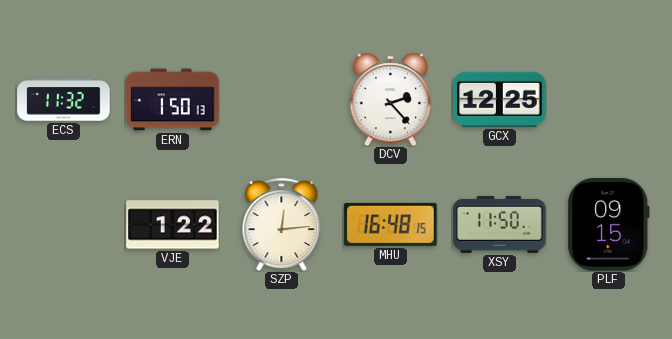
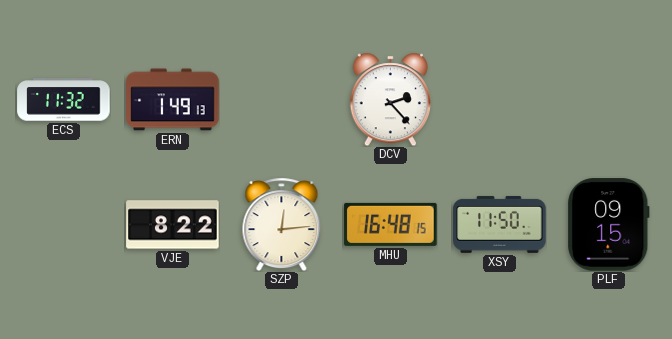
ERN: 1:50 -> 1:49
GCX: 12:25 -> none
VJE: 1:22 -> 8:22
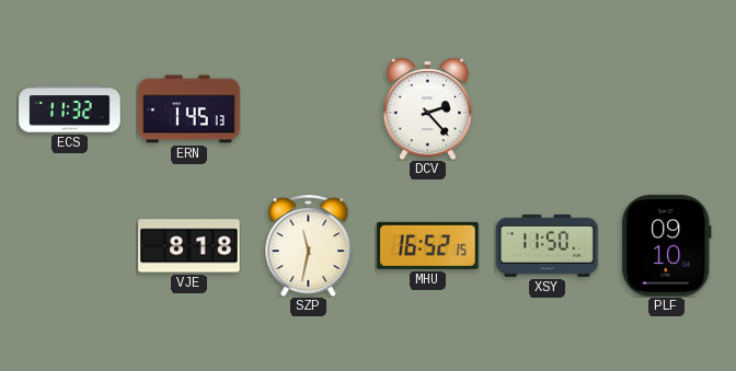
ERN: 1:49 -> 1:45
VJE: 8:22 -> 8:18
SZP: 12:14 -> 11:32
MHU: 16:48 -> 16:52
PLF: 09:15 -> 09:10
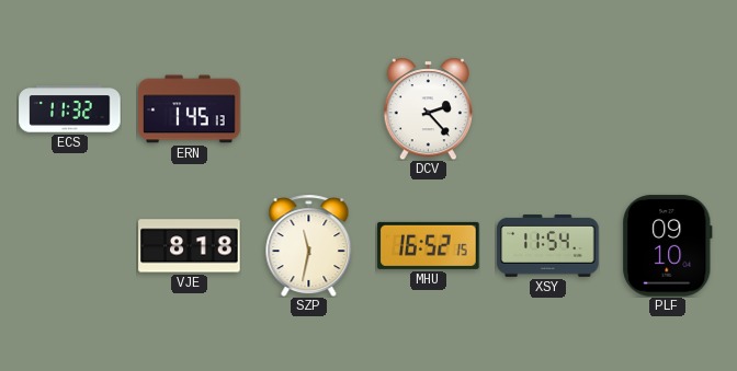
XSY: 11:50 -> 11:54
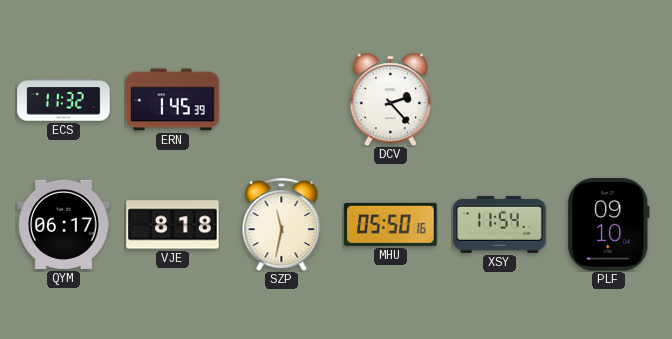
ERN: 1:45:13 -> 1:45:39
QYM: none -> 06:17
MHU: 16:52 -> 05:50
